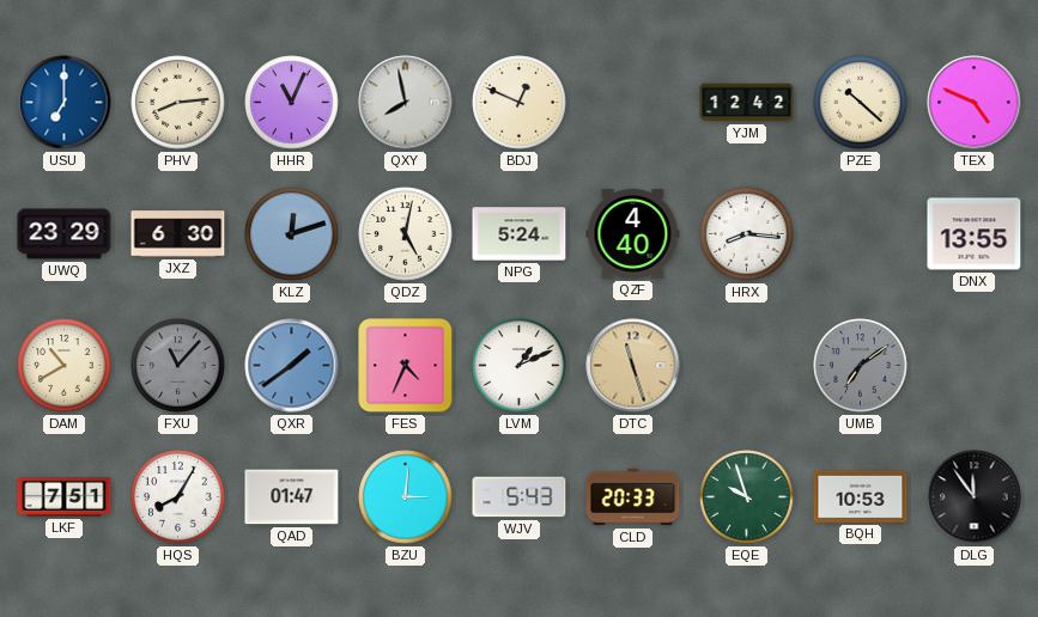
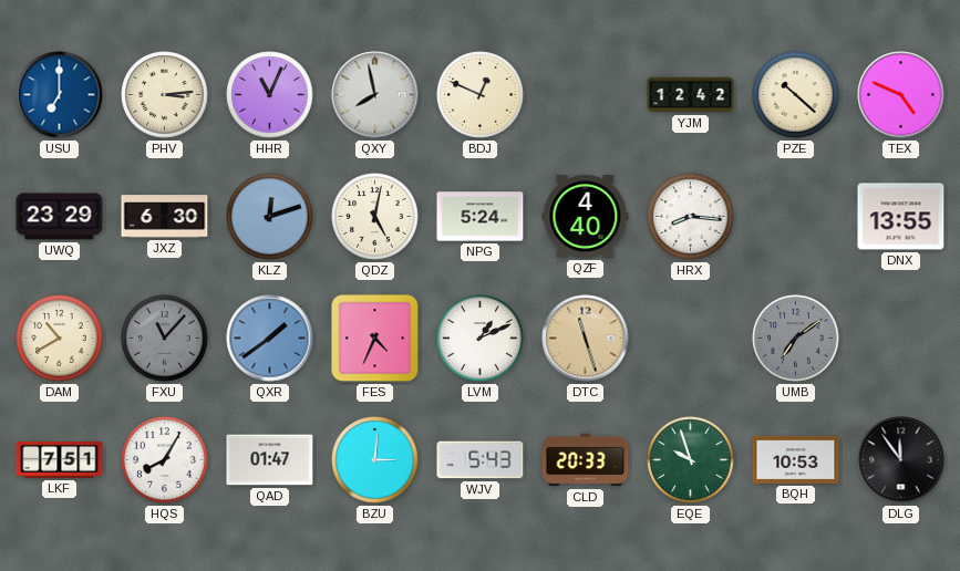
PHV: 8:14 -> 3:14
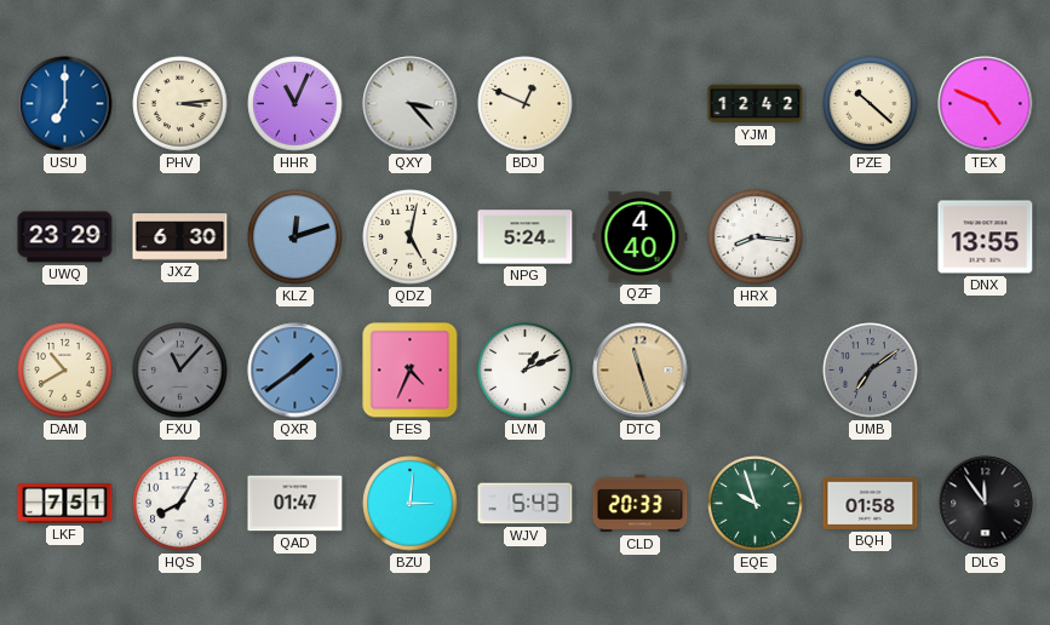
QXY: 7:58 -> 3:23
BQH: 10:53 -> 01:58
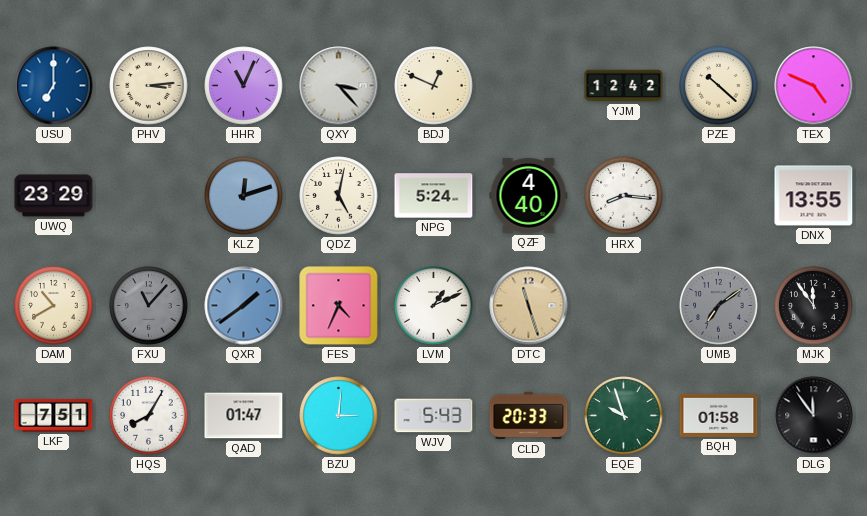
JXZ: 6:30 -> none
MJK: none -> 11:54
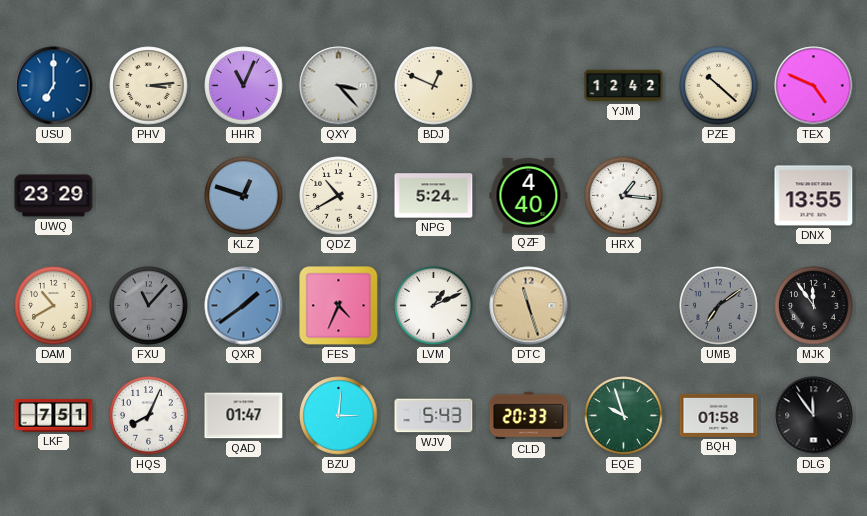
KLZ: 12:12 -> 12:48
QDZ: 5:02 -> 10:40
HRX: 8:16 -> 1:16
HQS: 8:05 -> 8:04
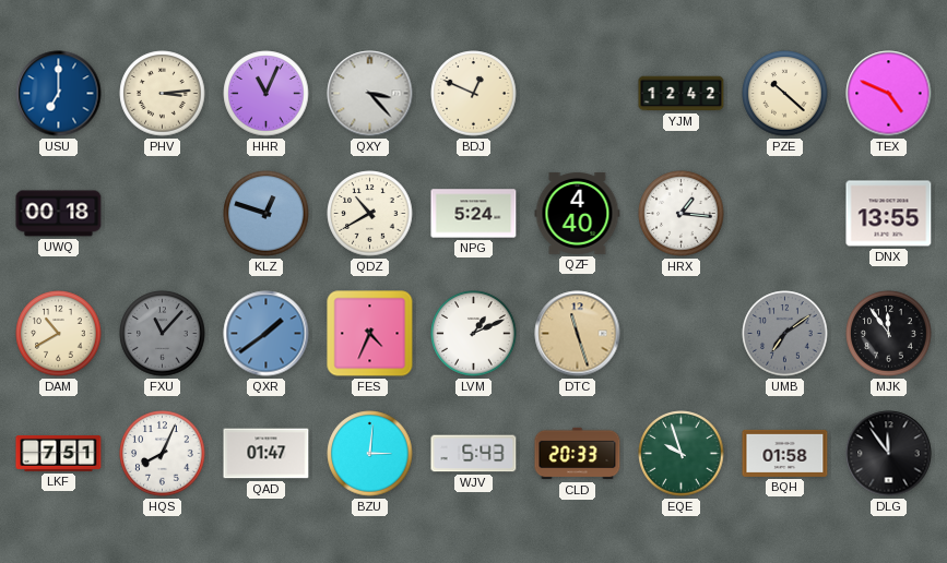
UWQ: 23:29 -> 00:18
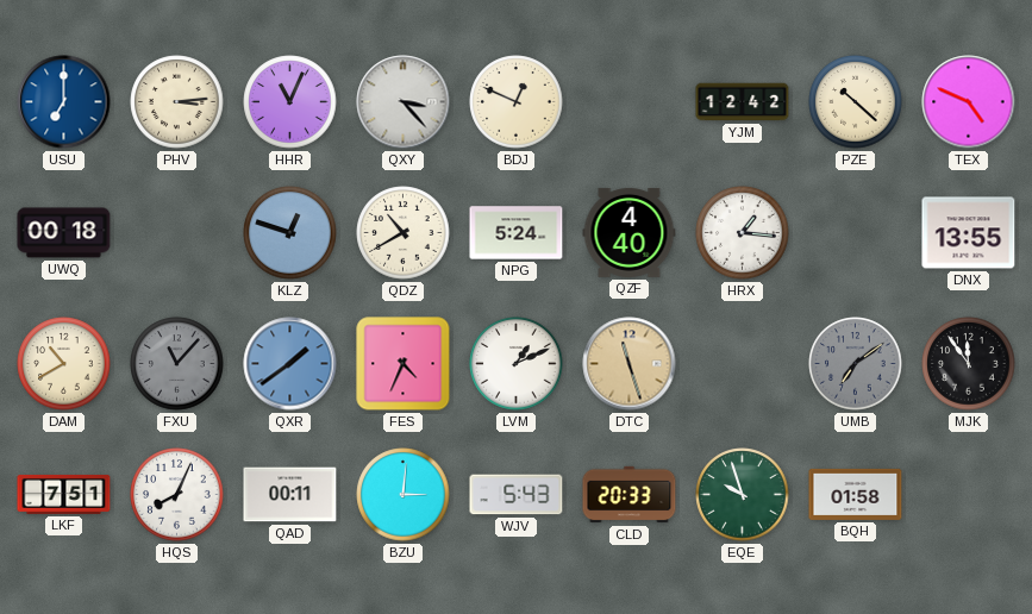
QAD: 01:47 -> 00:11
DLG: 11:54 -> none
